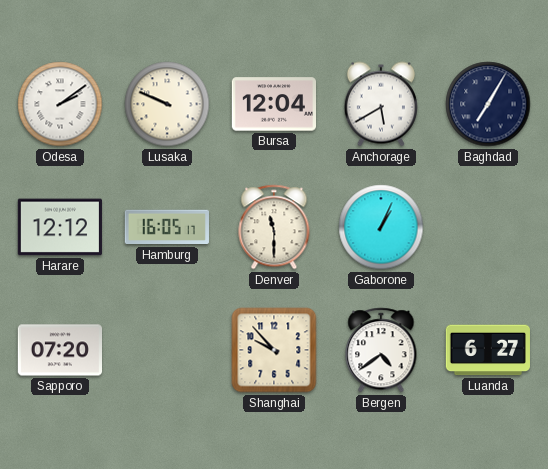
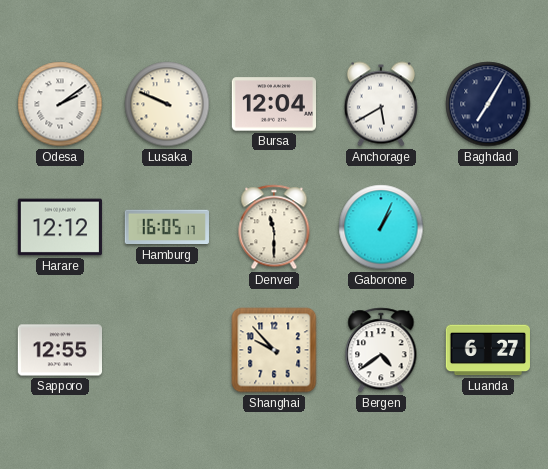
Sapporo: 07:20 -> 12:55
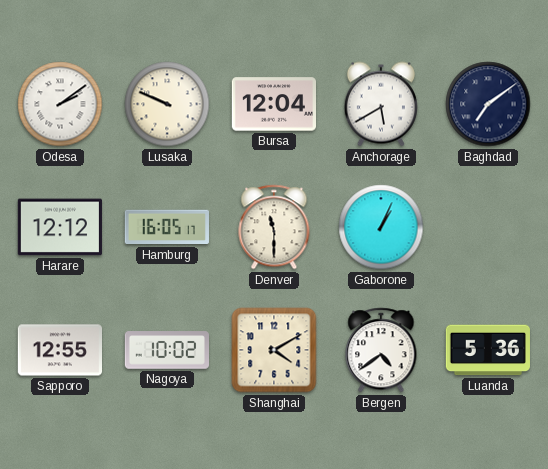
Baghdad: 7:05 -> 7:09
Nagoya: none -> 10:02
Shanghai: 9:53 -> 4:10
Luanda: 6:27 -> 5:36
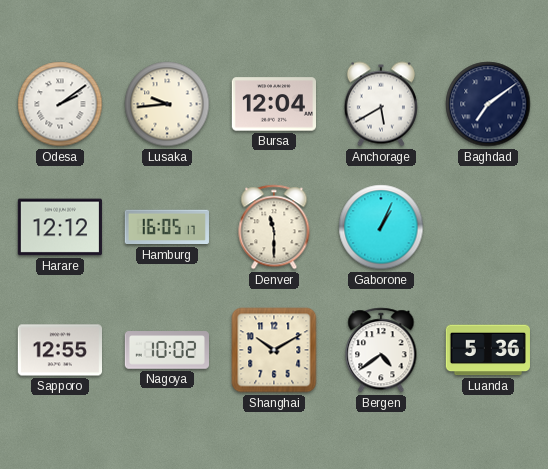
Lusaka: 9:49 -> 9:44
Shanghai: 4:10 -> 10:10
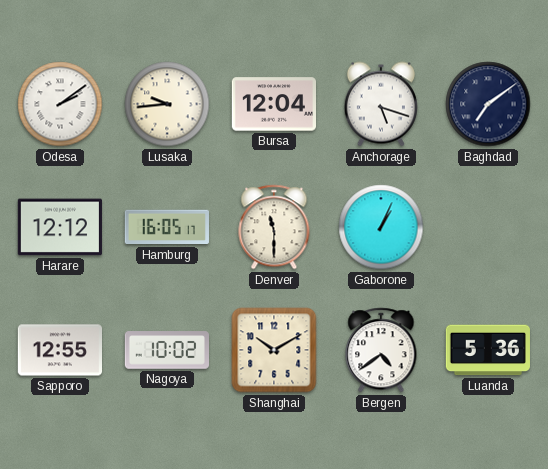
Anchorage: 5:40 -> 5:18
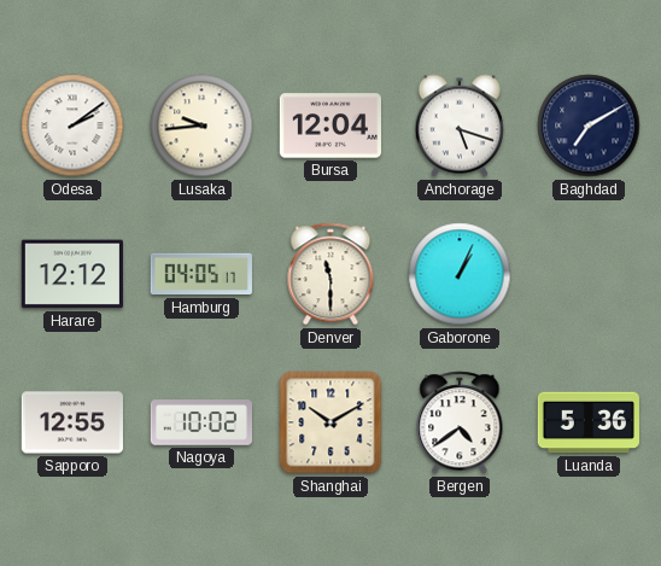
Baghdad: 7:09 -> 7:10
Hamburg: 16:05 -> 04:05
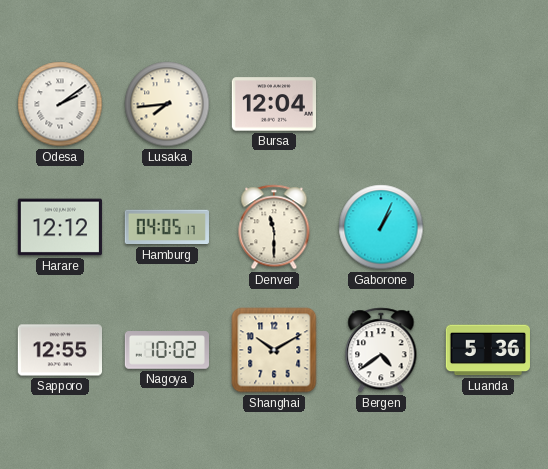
Lusaka: 9:44 -> 7:44
Anchorage: 5:18 -> none
Baghdad: 7:10 -> none
